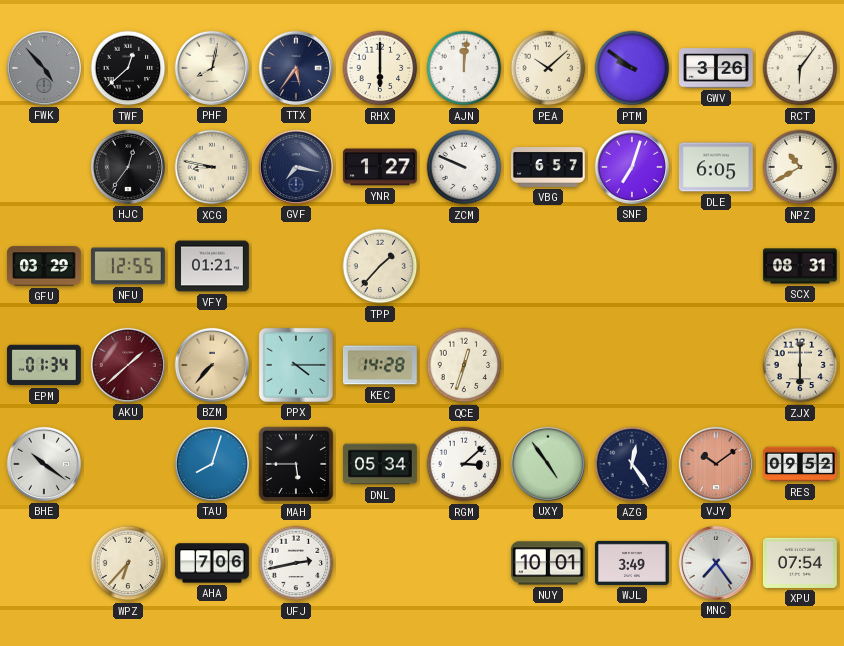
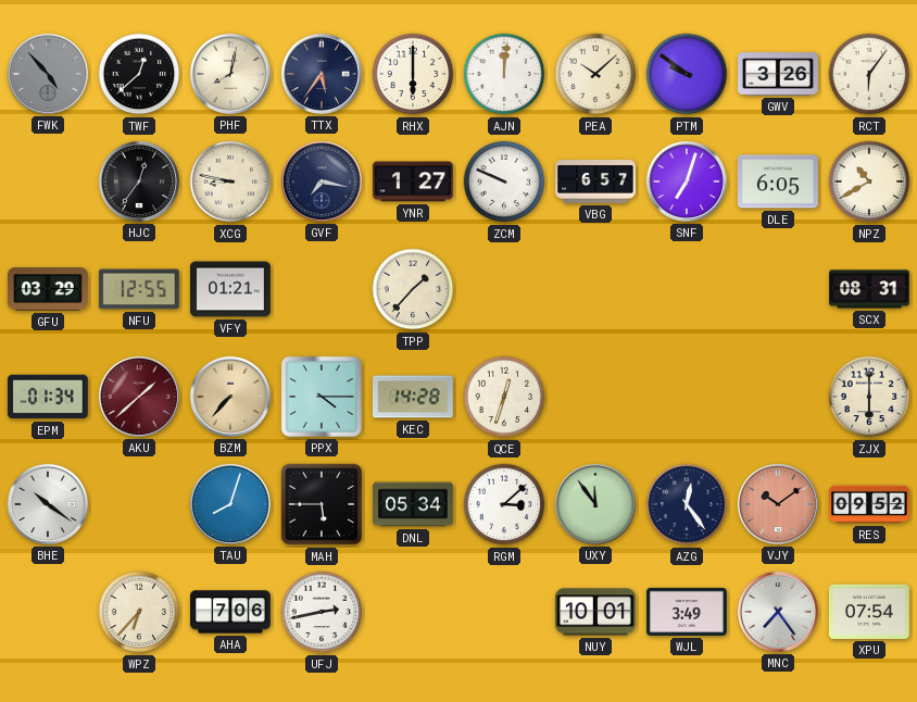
UXY: 4:54 -> 11:54
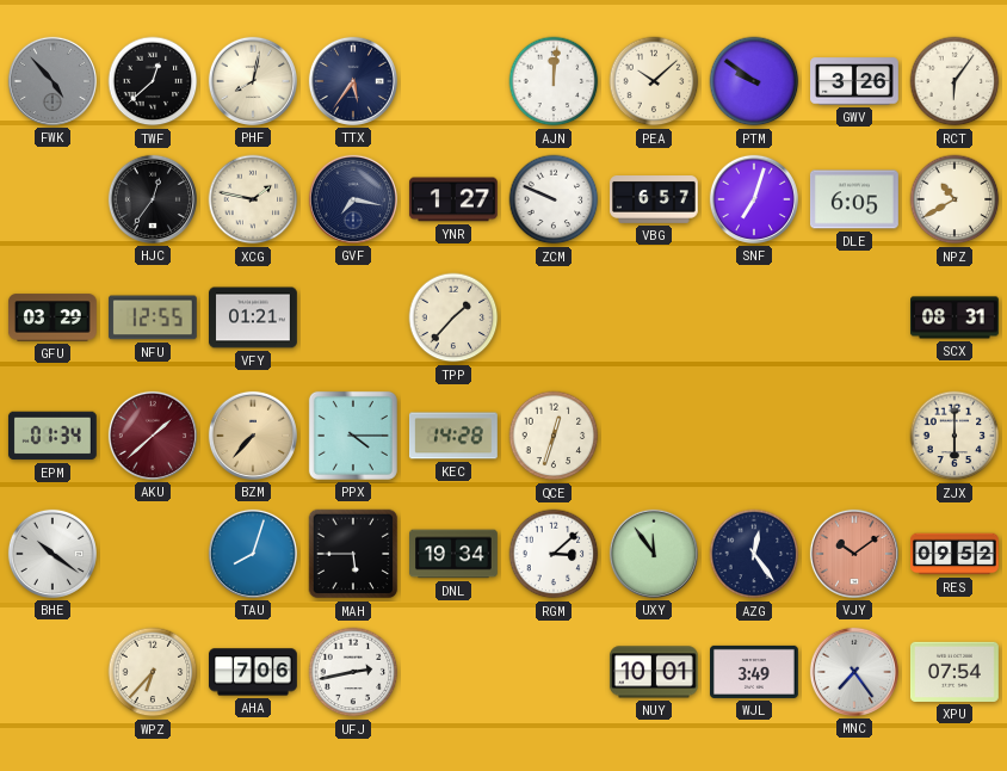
RHX: 6:00 -> none
XCG: 8:47 -> 1:47
DNL: 05:34 -> 19:34
